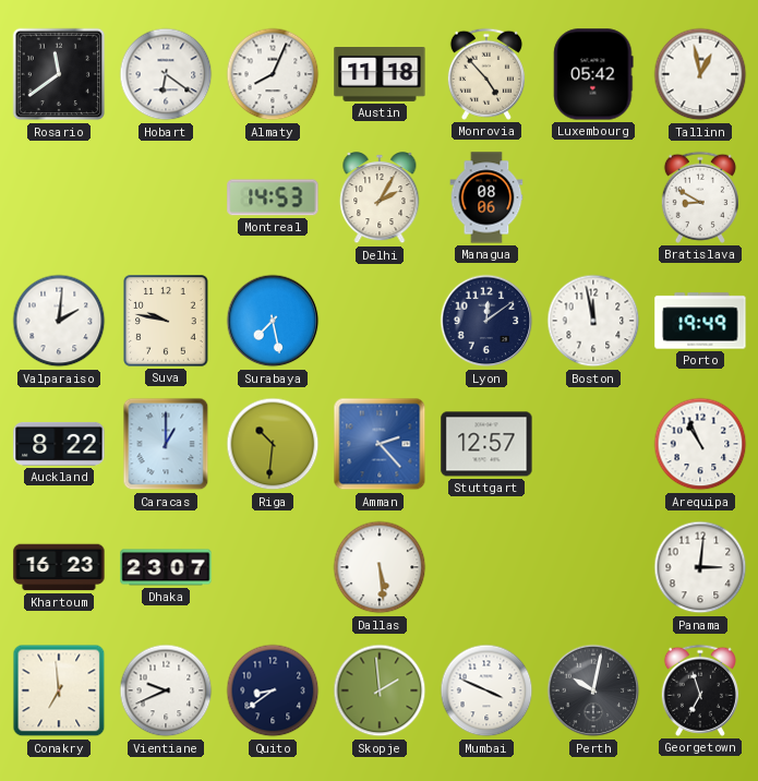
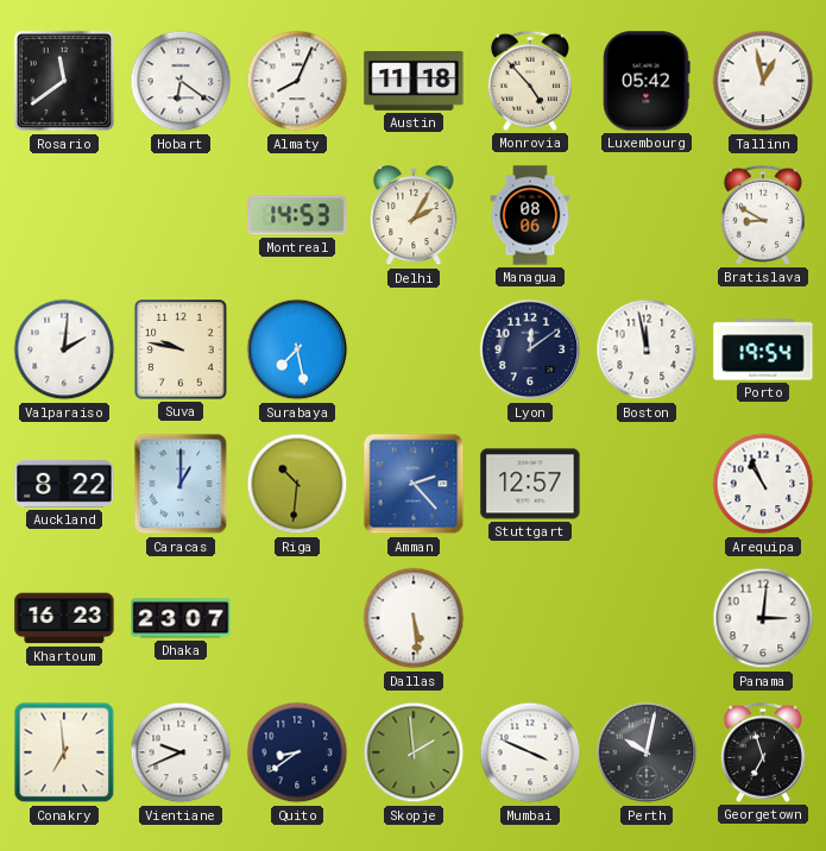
Porto: 19:49 -> 19:54
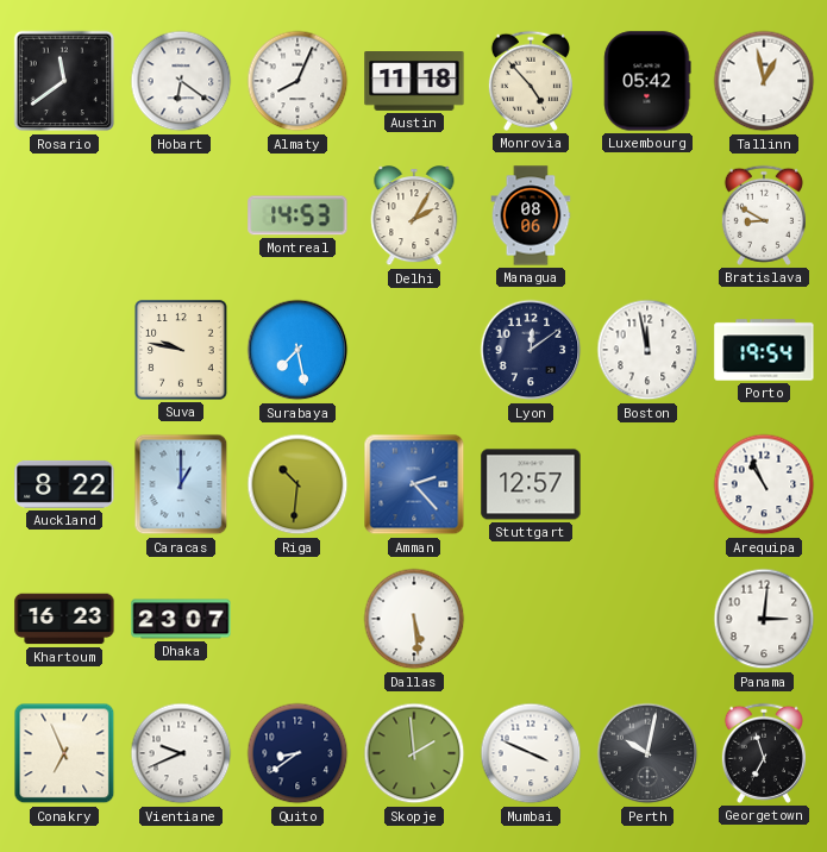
Valparaiso: 2:01 -> none
Conakry: 6:59 -> 6:56
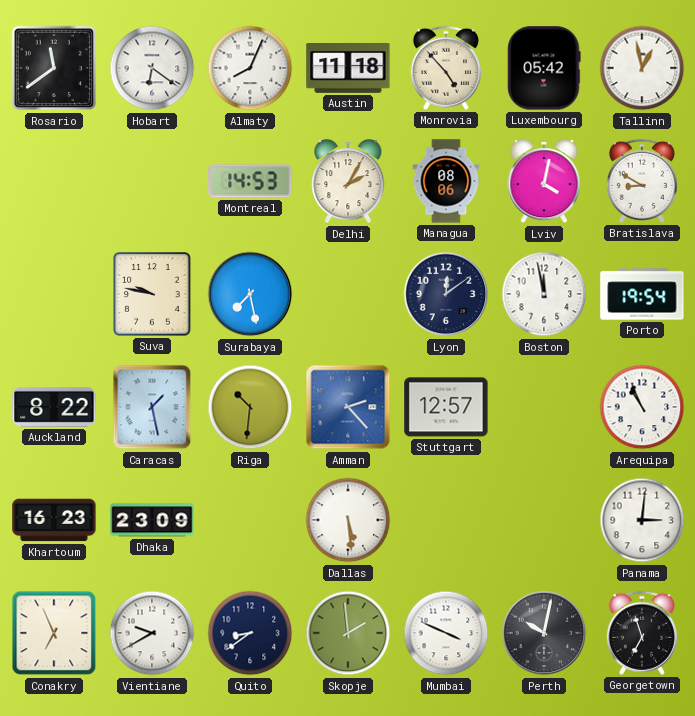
Lviv: none -> 4:02
Caracas: 1:00 -> 1:28
Dhaka: 23:07 -> 23:09
Vientiane: 9:41 -> 9:40
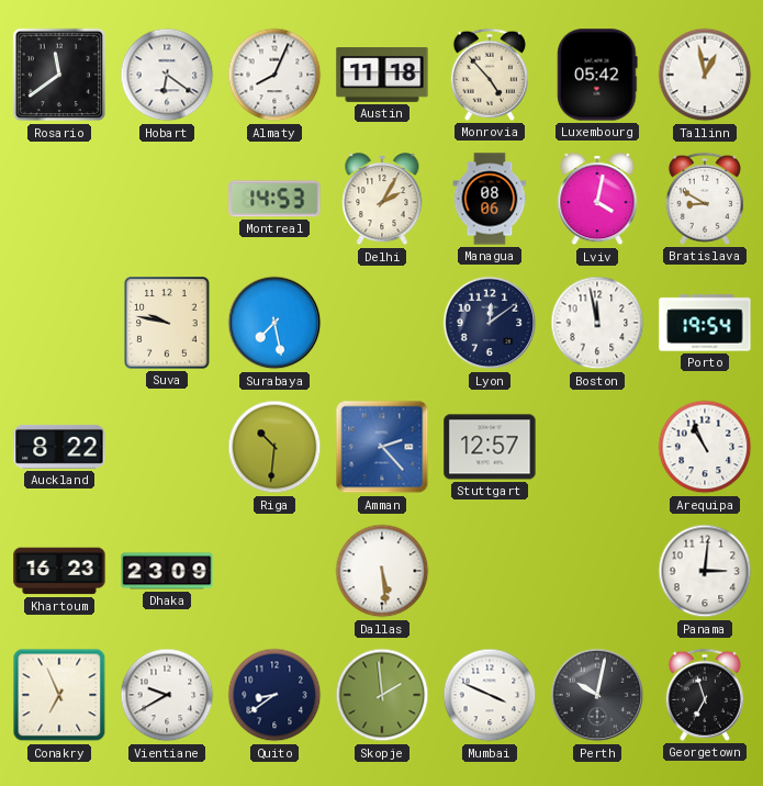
Caracas: 1:28 -> none
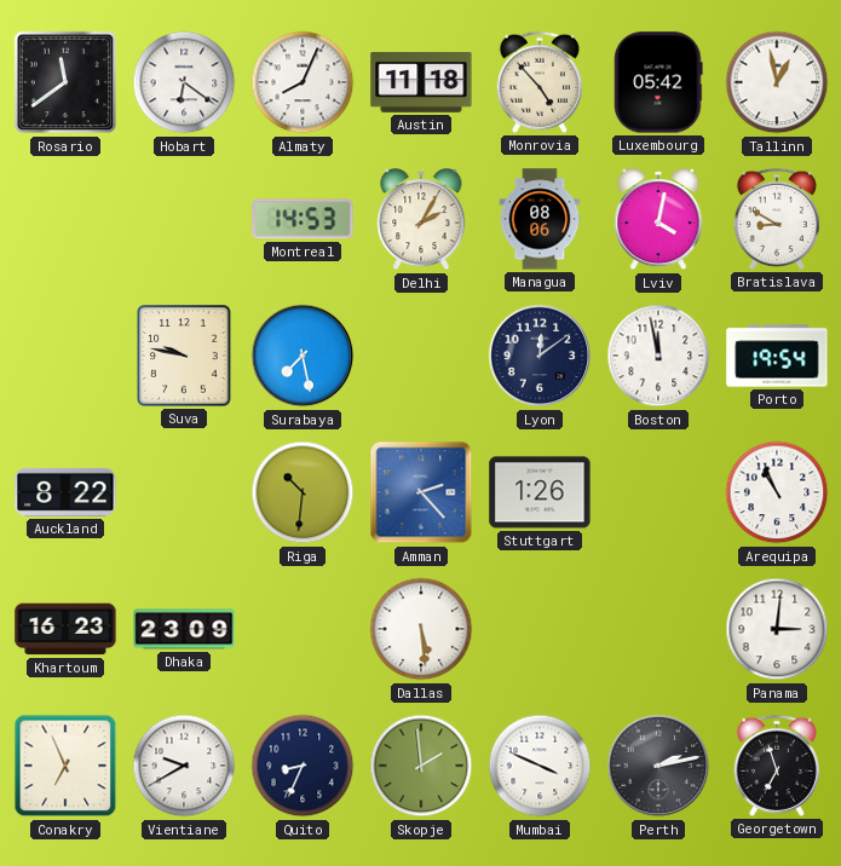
Stuttgart: 12:57 -> 1:26
Quito: 8:39 -> 8:34
Perth: 10:02 -> 2:13
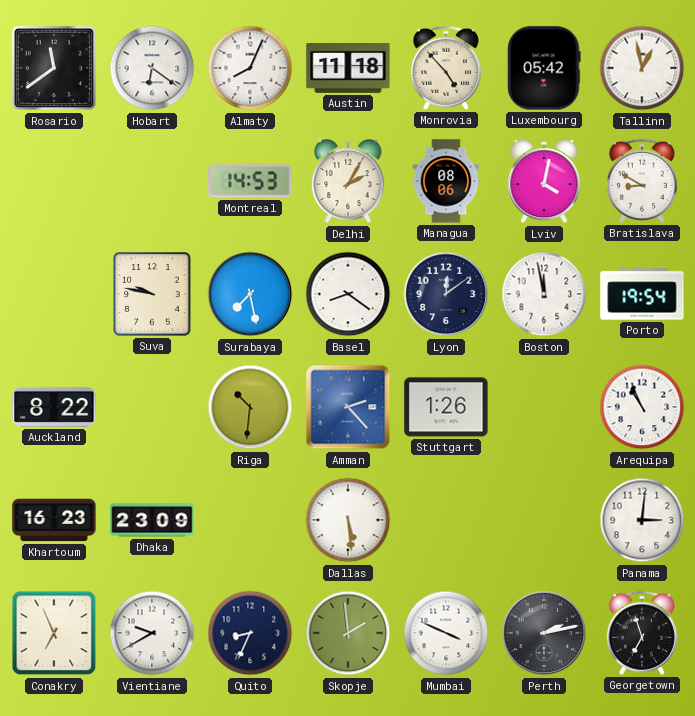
Basel: none -> 8:21
